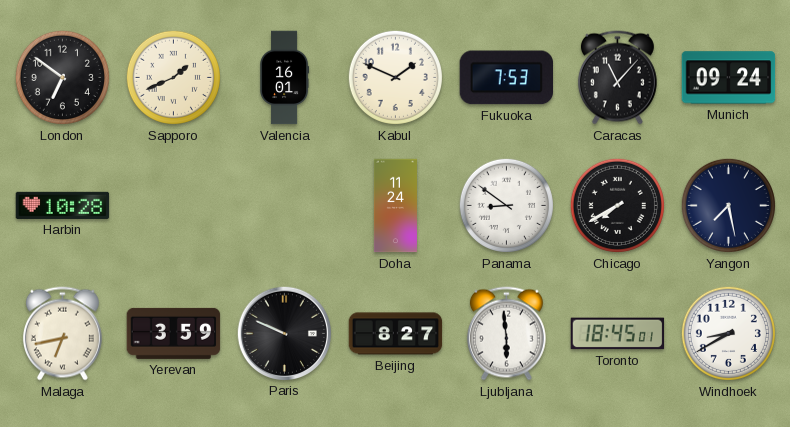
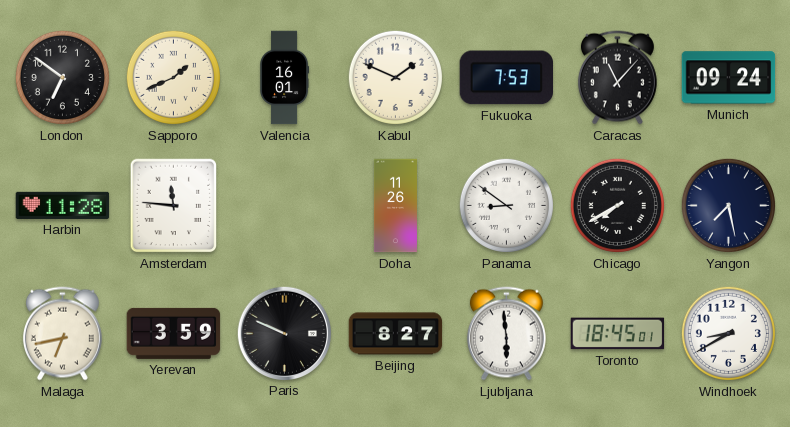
Harbin: 10:28 -> 11:28
Amsterdam: none -> 11:46
Doha: 11:24 -> 11:26
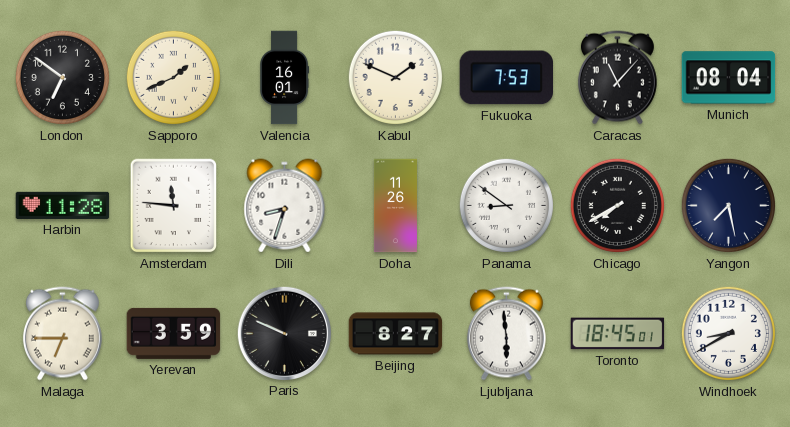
Munich: 09:24 -> 08:04
Dili: none -> 8:33
Malaga: 6:43 -> 6:45
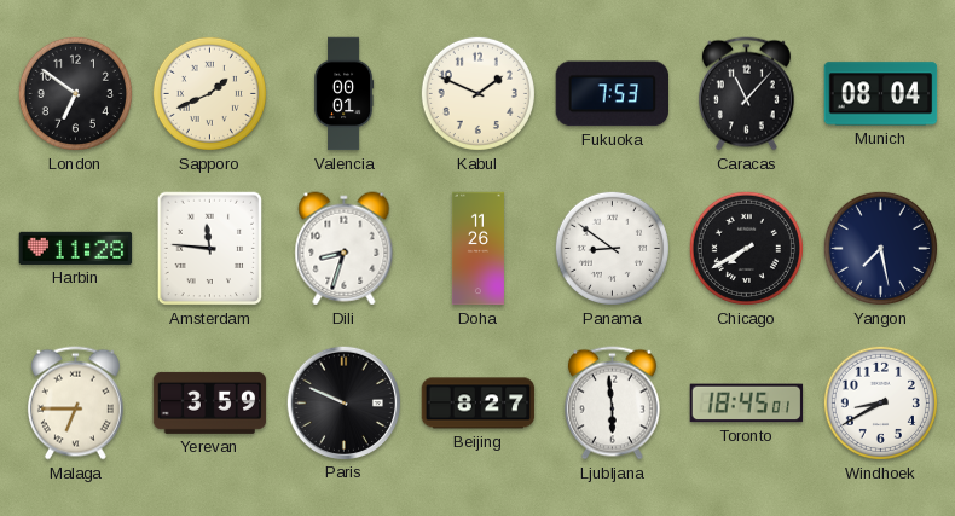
Valencia: 16:01 -> 00:01
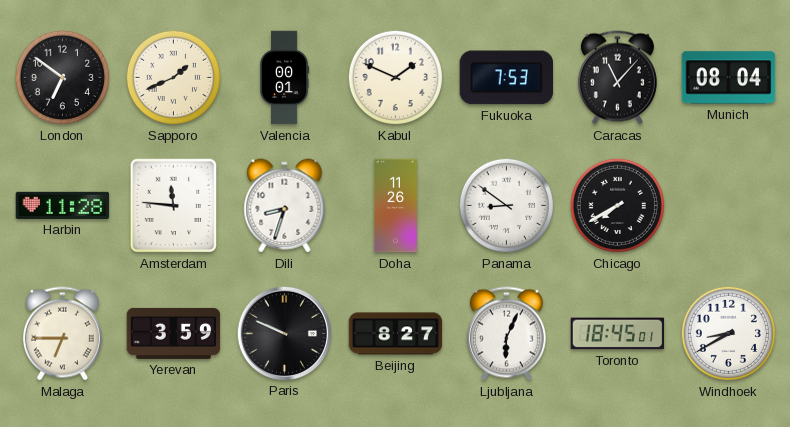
Yangon: 7:28 -> none
Ljubljana: 5:59 -> 6:04
